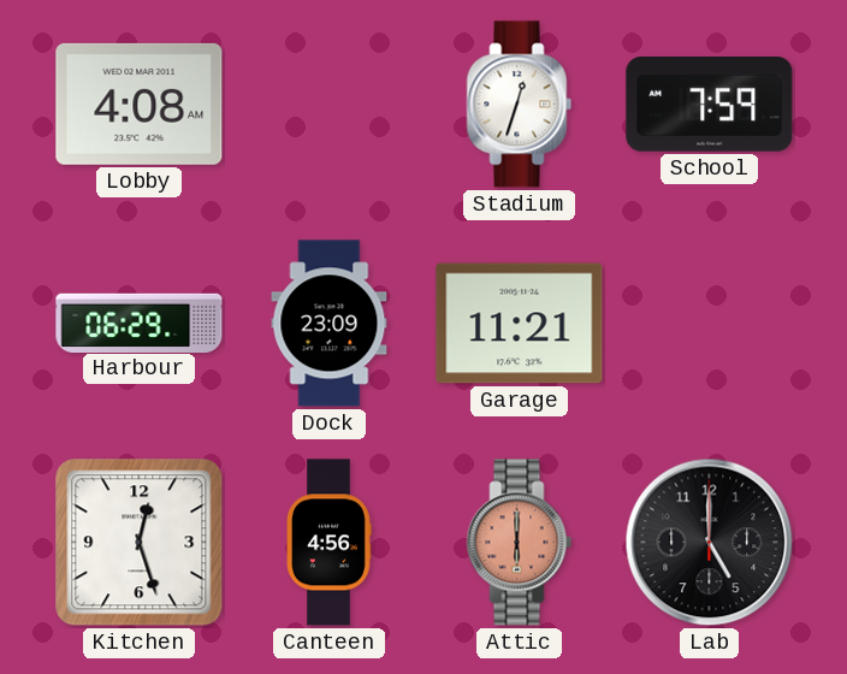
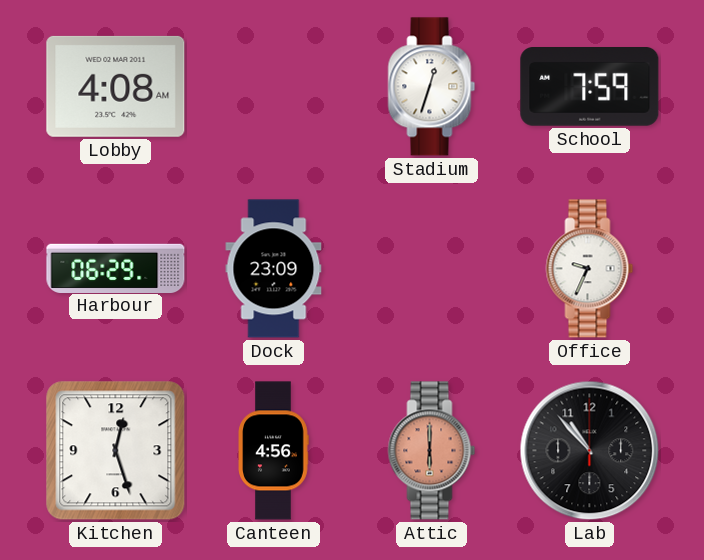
Garage: 11:21 -> none
Office: none -> 9:34
Lab: 5:00 -> 10:53
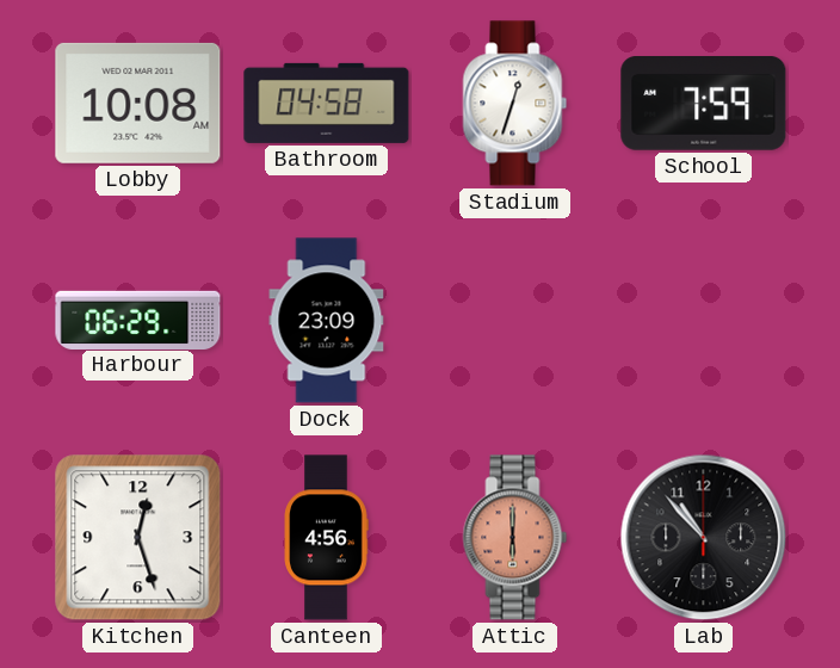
Lobby: 4:08 -> 10:08
Bathroom: none -> 04:58
Office: 9:34 -> none
